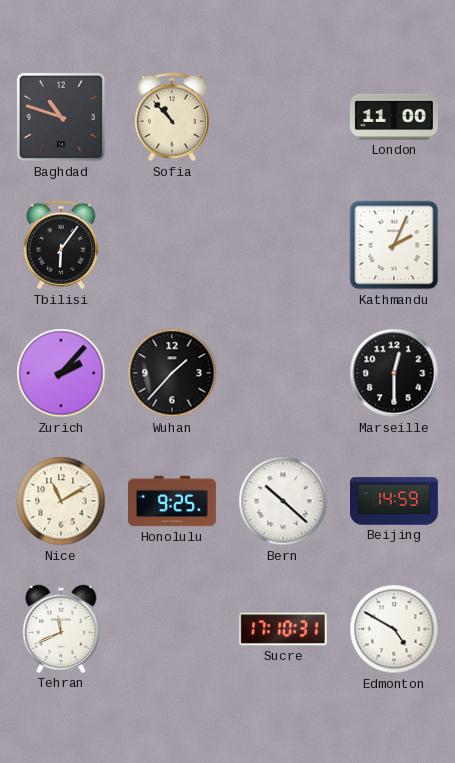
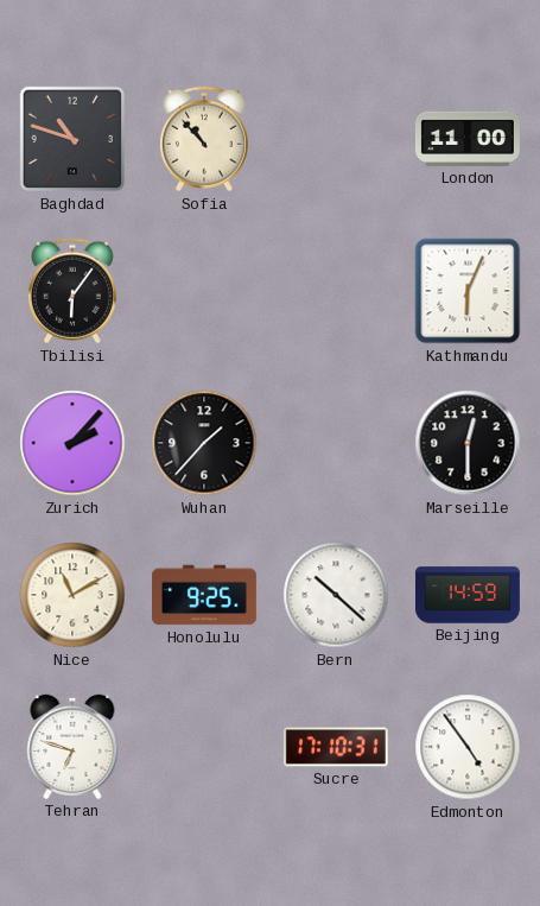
Kathmandu: 2:04 -> 6:04
Tehran: 11:41 -> 6:48
Edmonton: 4:50 -> 4:54
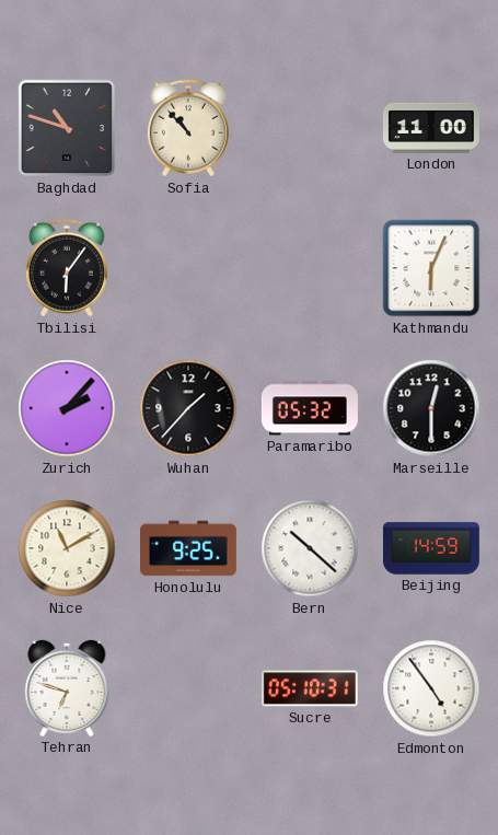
Paramaribo: none -> 05:32
Sucre: 17:10 -> 05:10
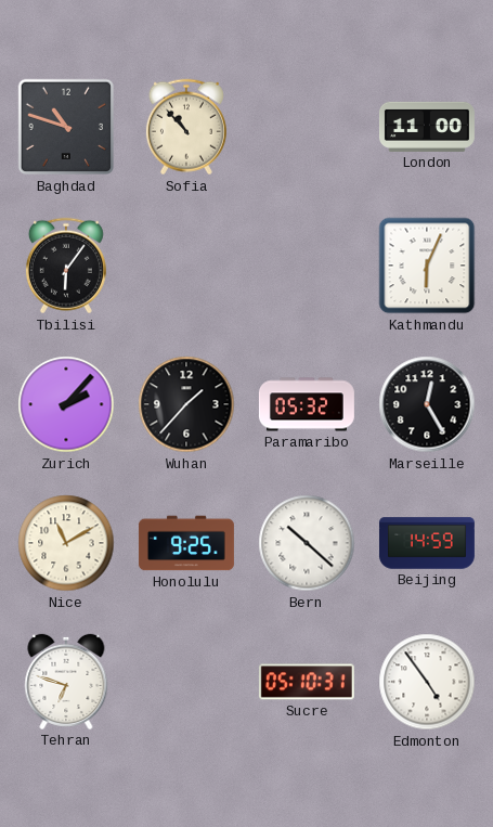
Marseille: 12:30 -> 12:25
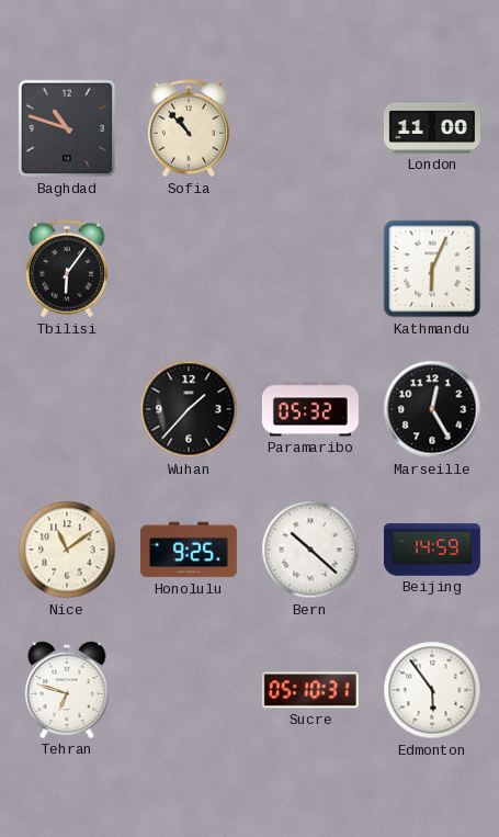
Zurich: 2:07 -> none
Nice: 11:10 -> 11:09
Edmonton: 4:54 -> 5:54
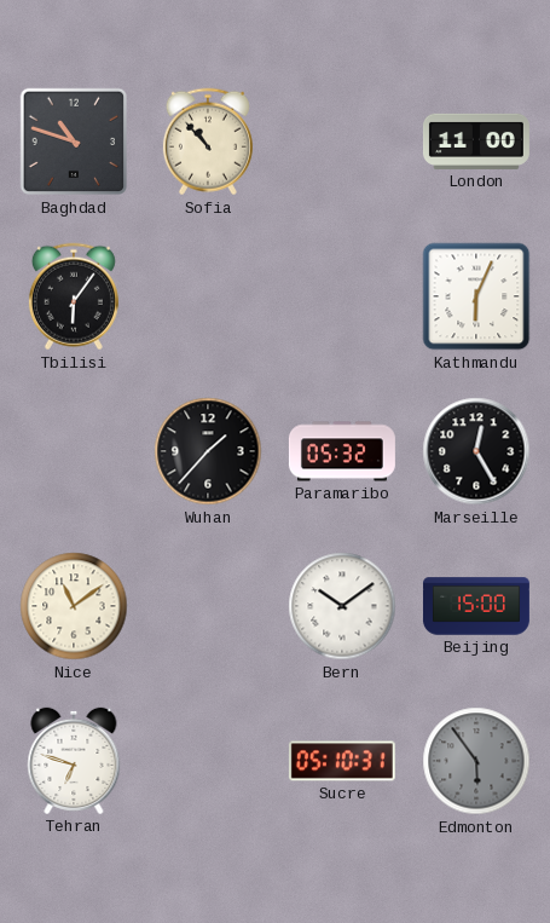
Honolulu: 9:25 -> none
Bern: 10:22 -> 10:09
Beijing: 14:59 -> 15:00
Edmonton dial: white -> grey
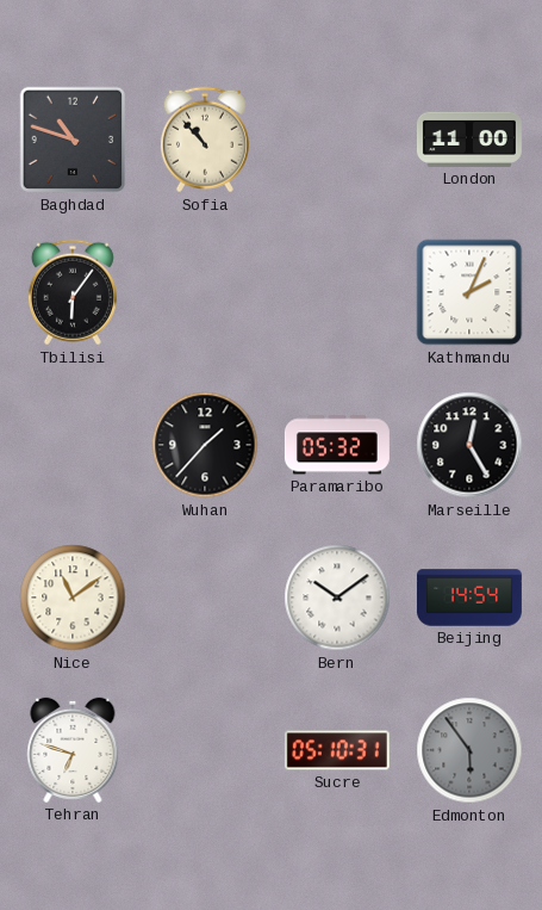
Kathmandu: 6:04 -> 2:04
Beijing: 15:00 -> 14:54
